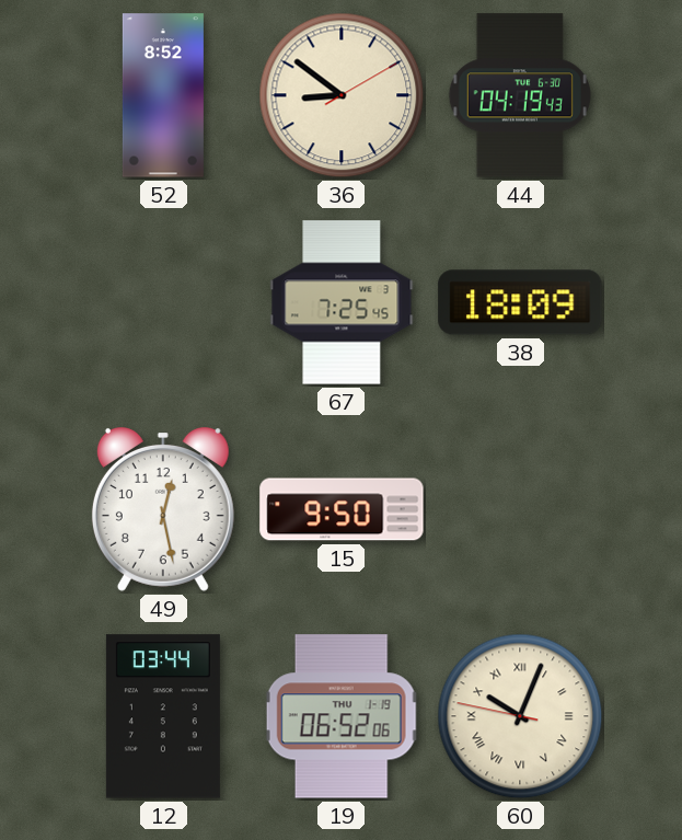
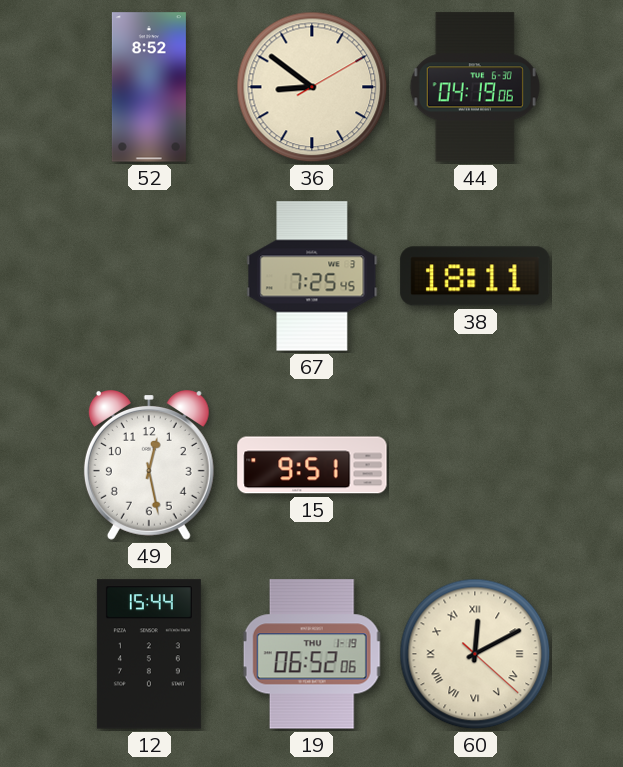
44: 04:19:43 -> 04:19:06
38: 18:09 -> 18:11
15: 9:50 -> 9:51
12: 03:44 -> 15:44
60: 10:03 -> 12:10
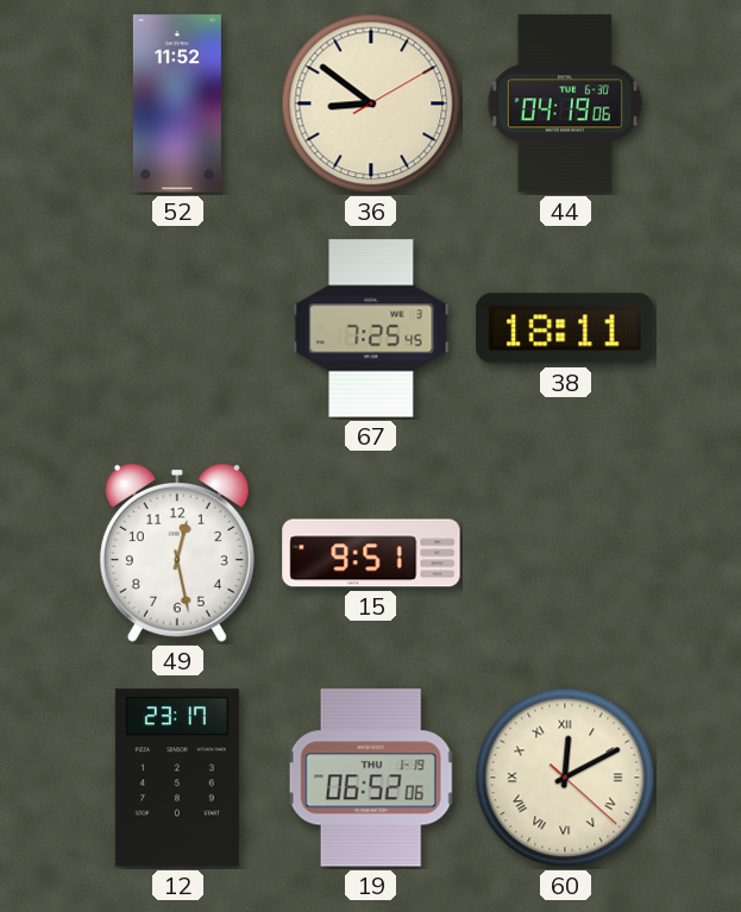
52: 8:52 -> 11:52
12: 15:44 -> 23:17
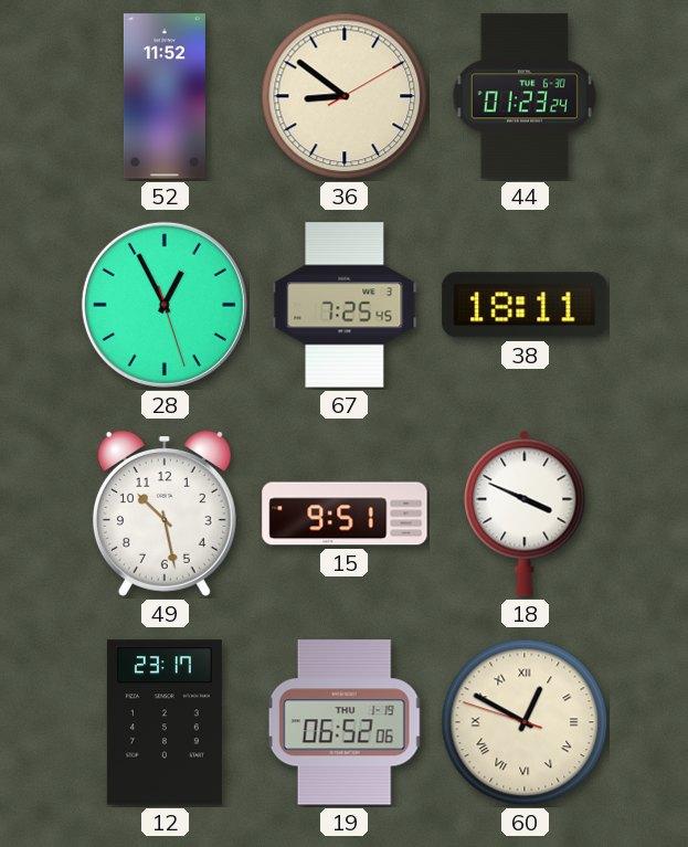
44: 04:19 -> 01:23
28: none -> 12:55
49: 12:28 -> 10:28
18: none -> 3:49
60: 12:10 -> 12:49
